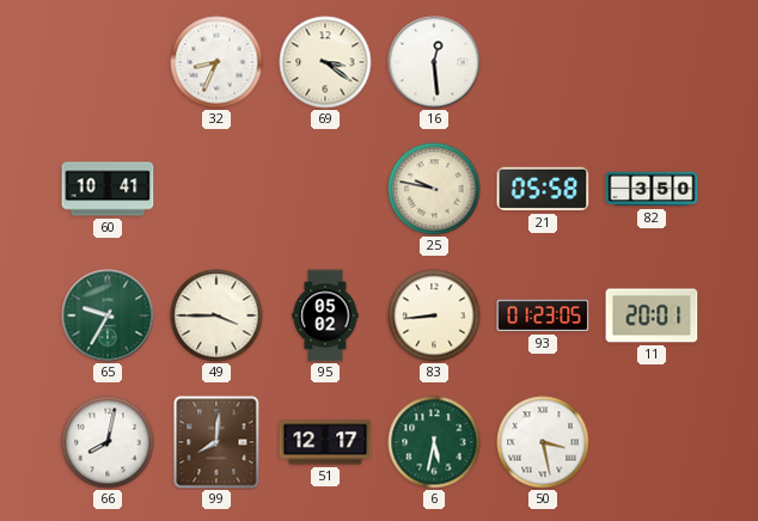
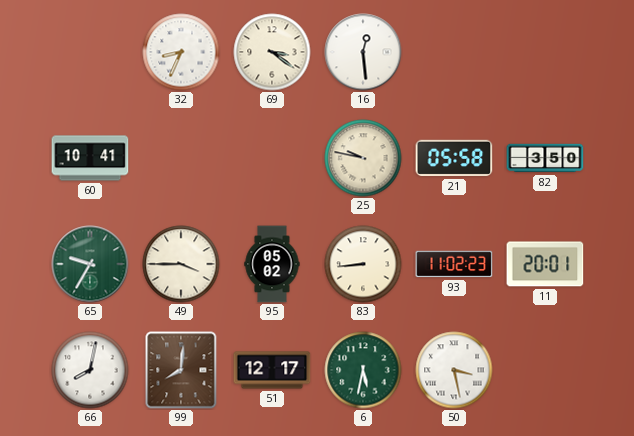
93: 01:23 -> 11:02
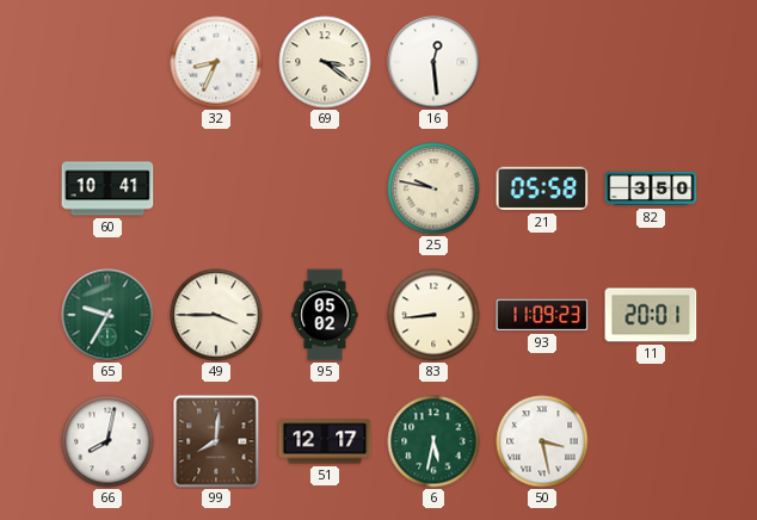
93: 11:02 -> 11:09
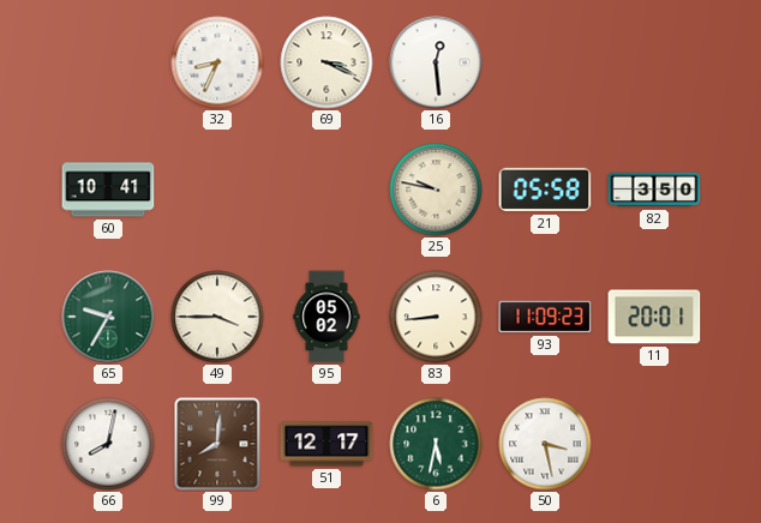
69: 3:21 -> 3:19
